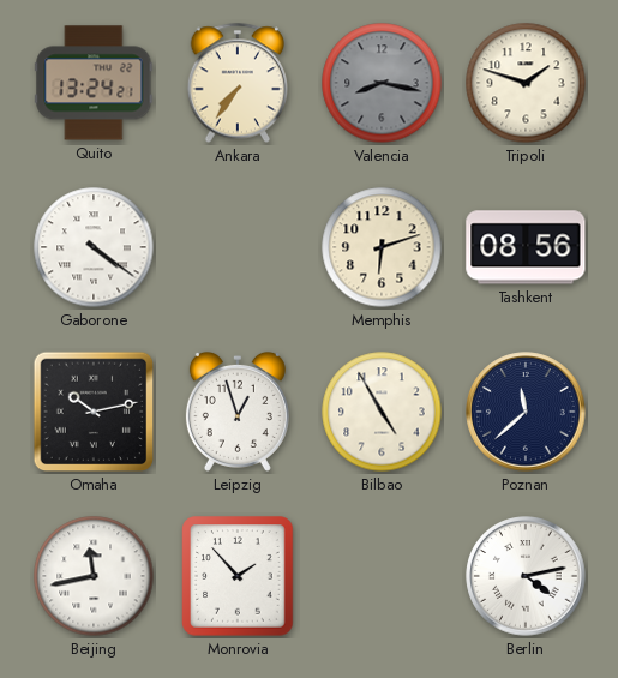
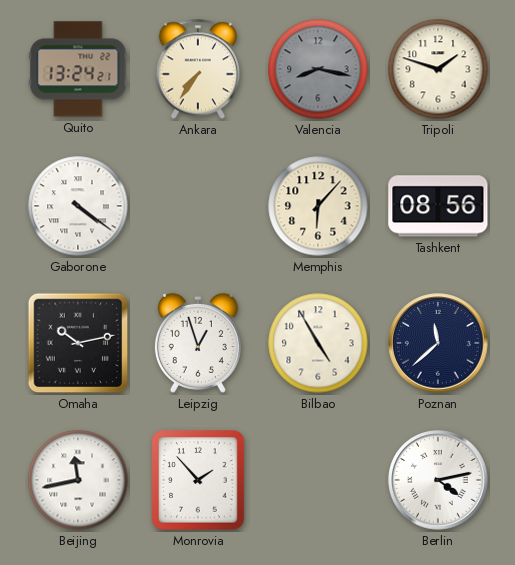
Memphis: 6:12 -> 6:07
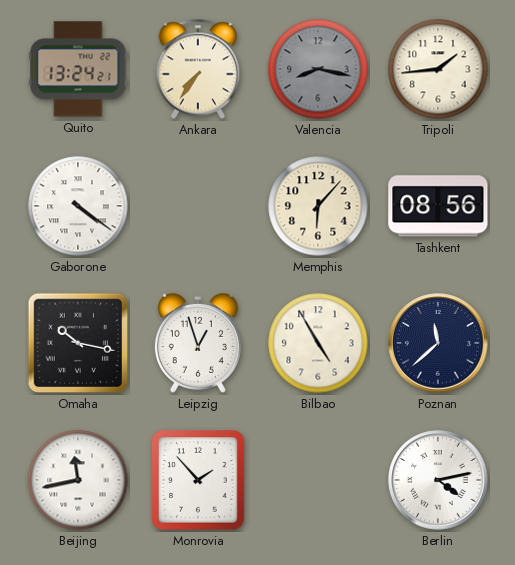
Tripoli: 1:48 -> 1:44
Omaha: 10:13 -> 10:17
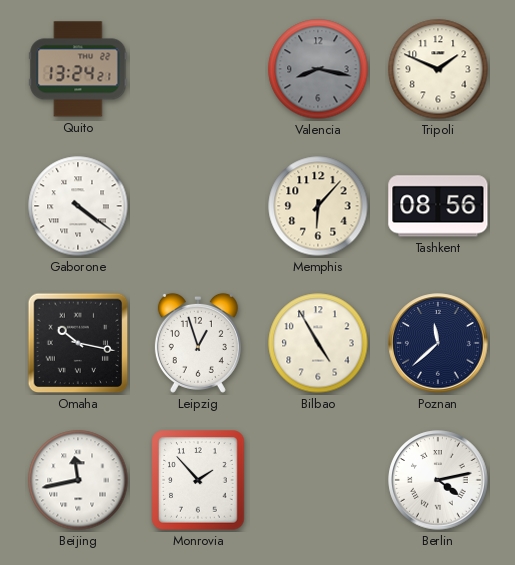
Ankara: 7:36 -> none
Tripoli: 1:44 -> 1:49
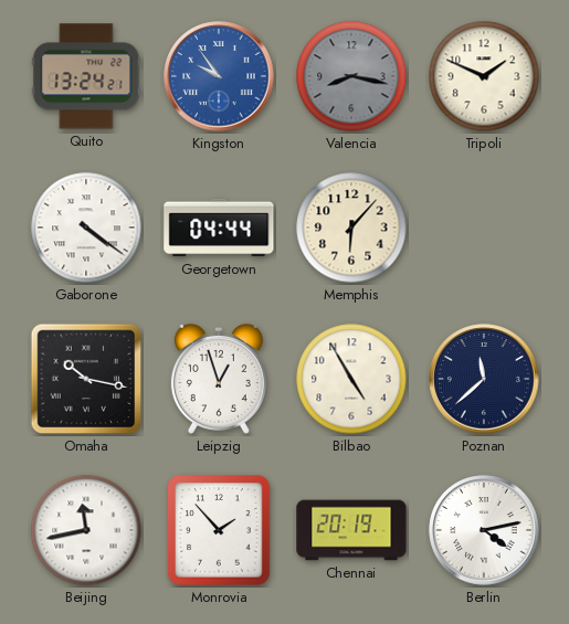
Kingston: none -> 9:54
Georgetown: none -> 04:44
Tashkent: 08:56 -> none
Chennai: none -> 20:19
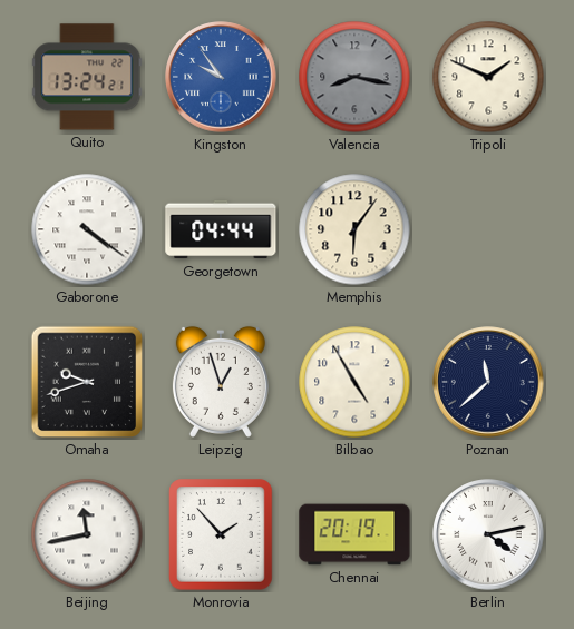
Memphis: 6:07 -> 6:06
Omaha: 10:17 -> 9:42
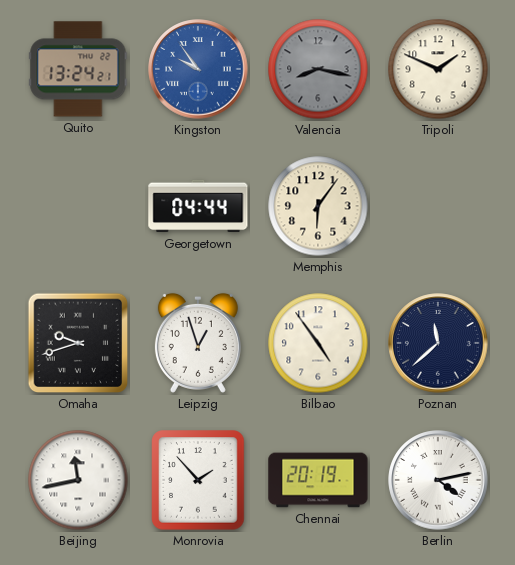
Gaborone: 4:21 -> none
Bilbao: 4:55 -> 4:54
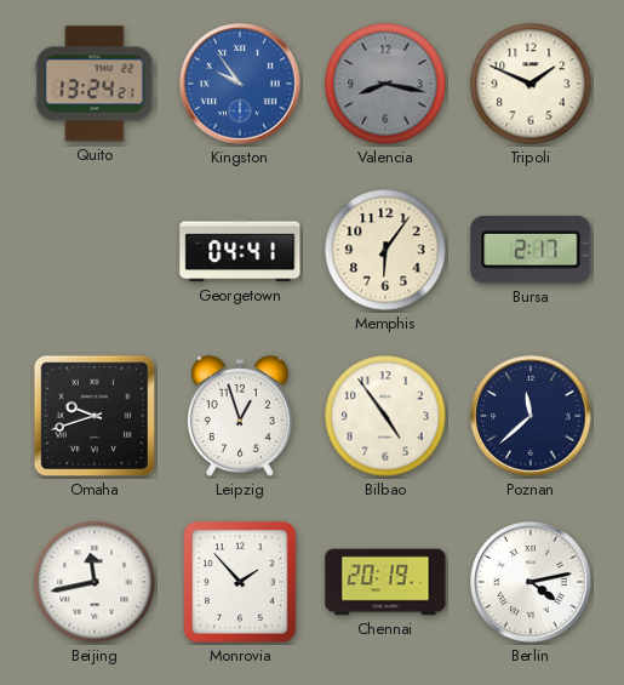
Georgetown: 04:44 -> 04:41
Bursa: none -> 2:17
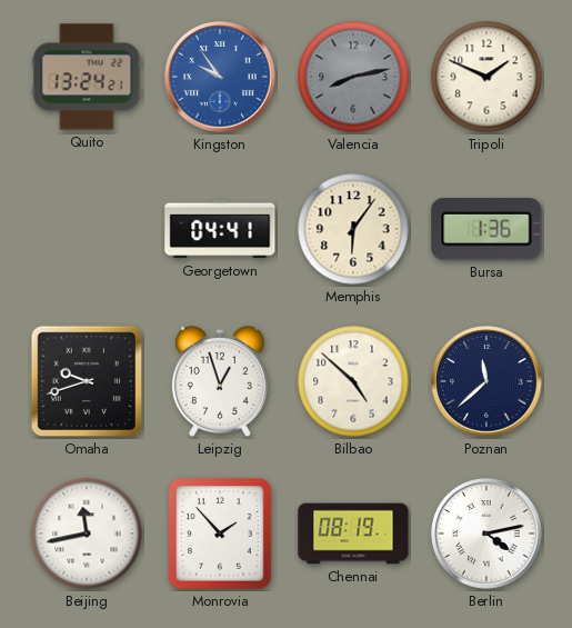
Valencia: 8:17 -> 8:13
Bursa: 2:17 -> 1:36
Bilbao: 4:54 -> 4:52
Chennai: 20:19 -> 08:19
